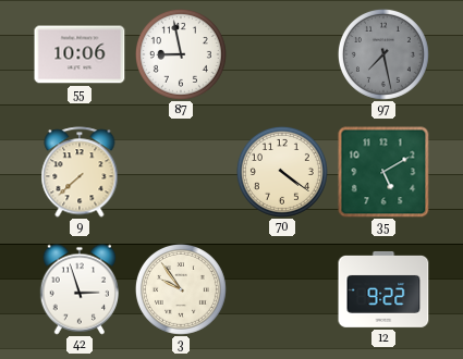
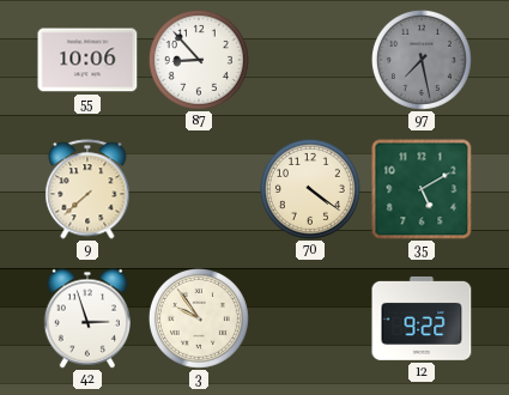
87: 8:58 -> 8:53
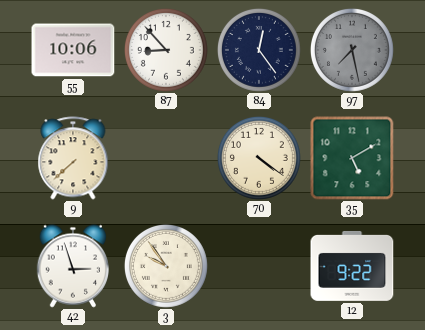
84: none -> 12:24
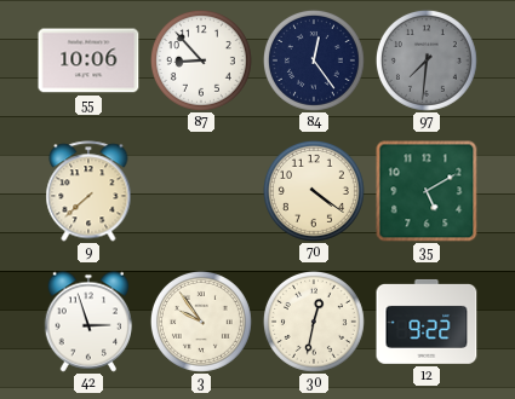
97: 7:28 -> 7:31
30: none -> 12:32
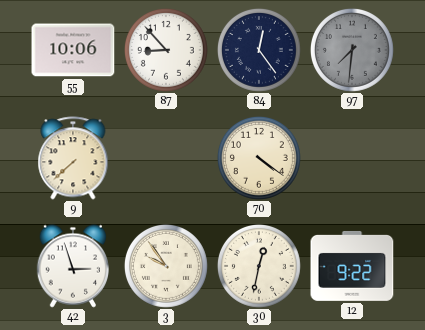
35: 5:10 -> none
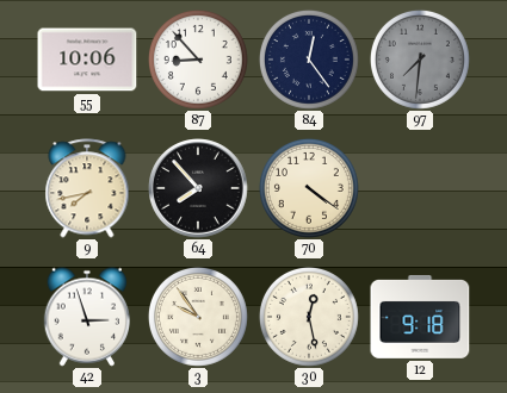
9: 7:38 -> 7:43
64: none -> 7:53
30: 12:32 -> 12:28
12: 9:22 -> 9:18
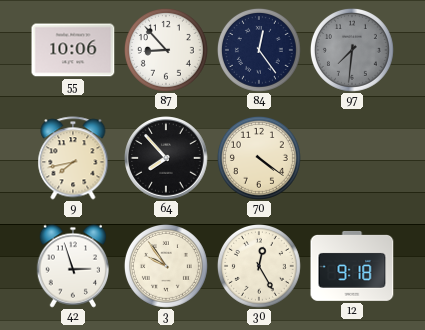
30: 12:28 -> 12:25
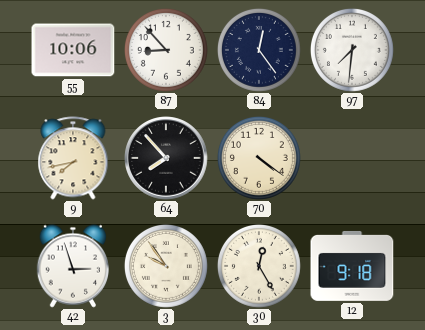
97 dial: grey -> white
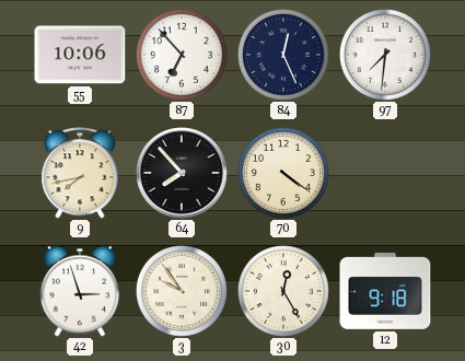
87: 8:53 -> 6:53
84: 12:24 -> 12:26
